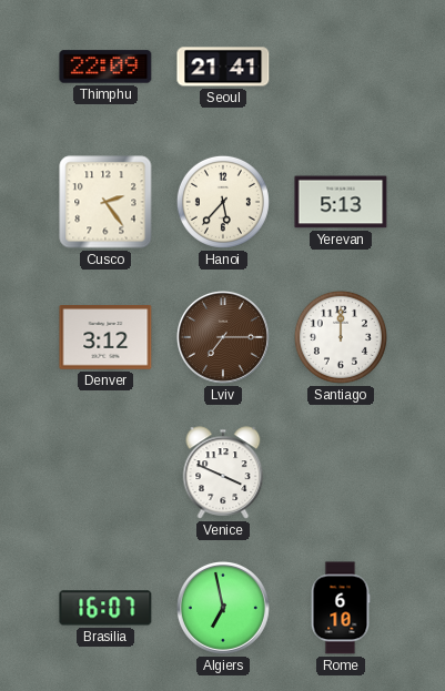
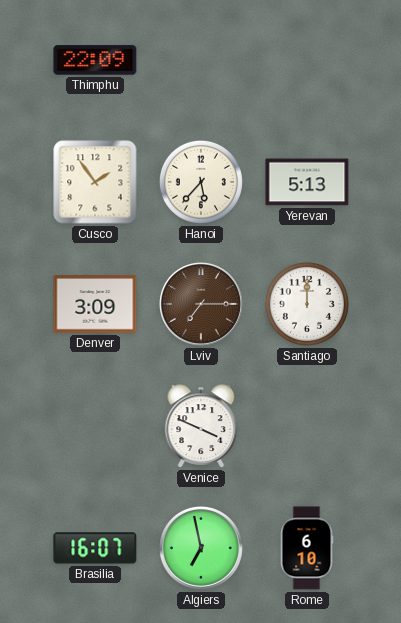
Seoul: 21:41 -> none
Cusco: 2:24 -> 1:54
Denver: 3:12 -> 3:09
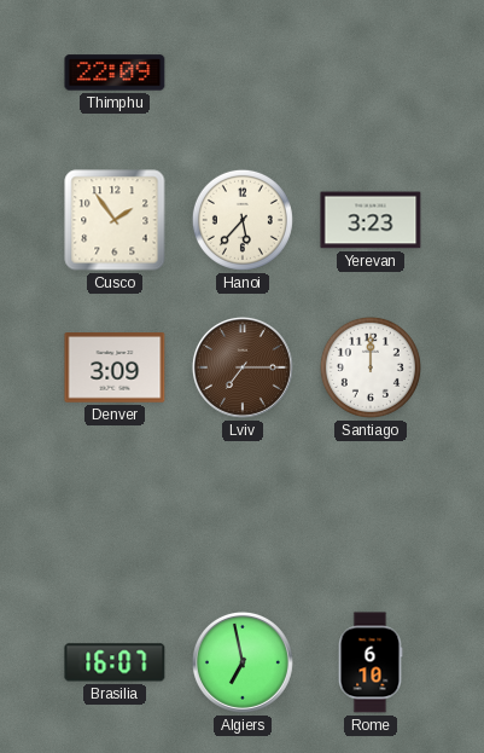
Yerevan: 5:13 -> 3:23
Venice: 3:49 -> none
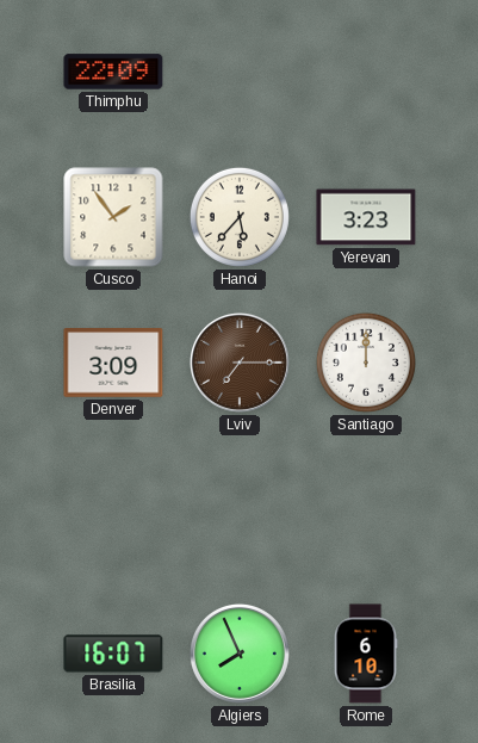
Algiers: 6:58 -> 7:56
